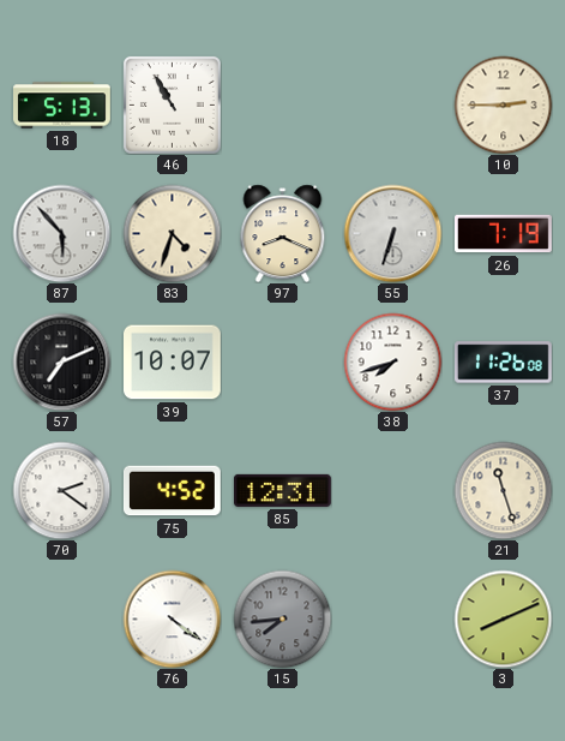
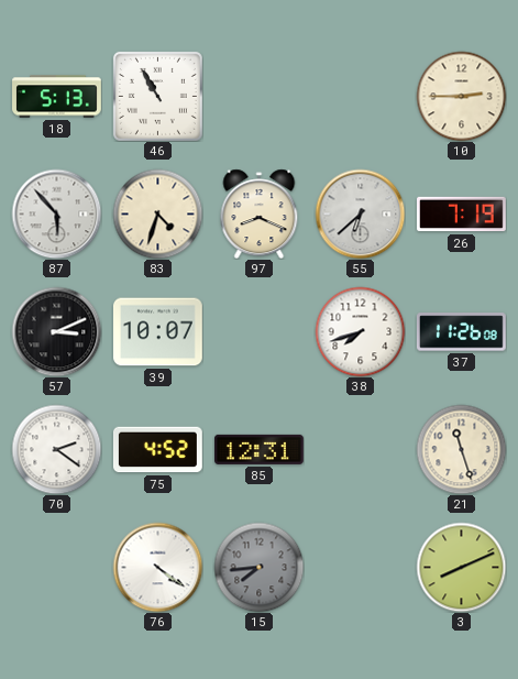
55: 6:33 -> 6:38
57: 7:11 -> 3:11
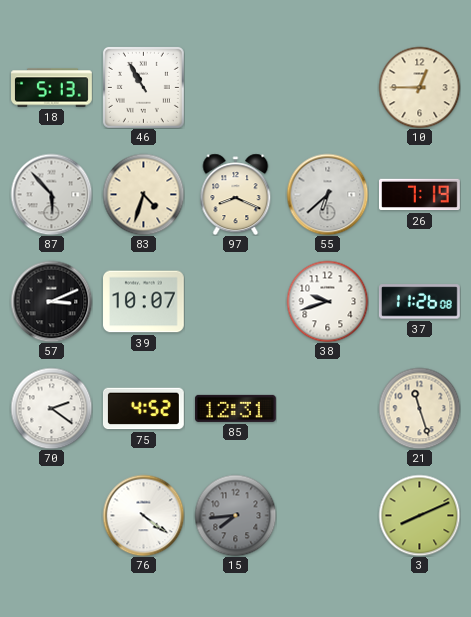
10: 2:45 -> 12:45
38: 7:42 -> 9:42
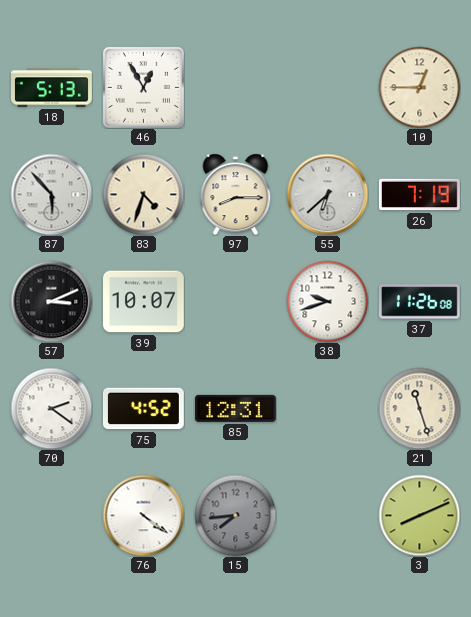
46: 10:55 -> 12:55
97: 8:19 -> 8:15
